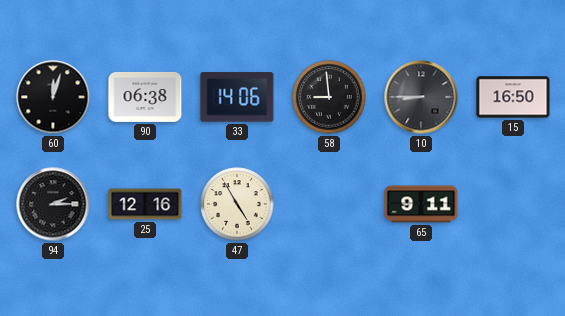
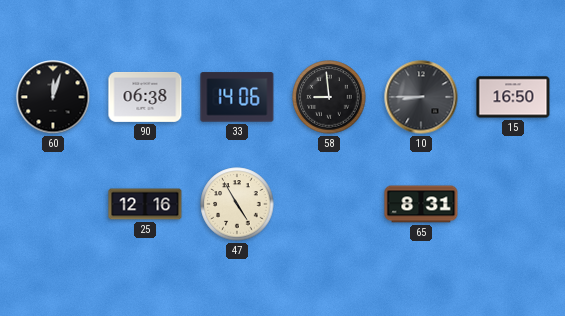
94: 2:15 -> none
65: 9:11 -> 8:31
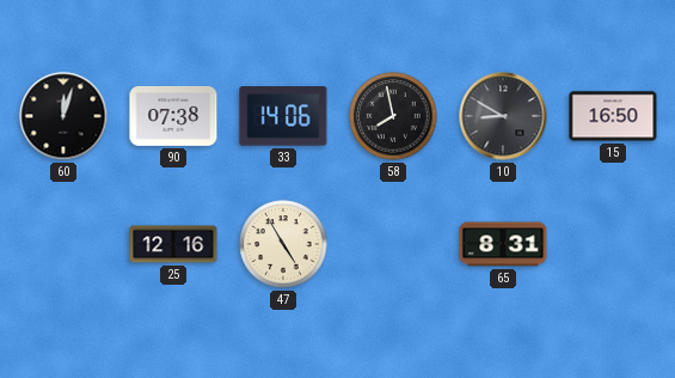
90: 06:38 -> 07:38
58: 8:59 -> 7:58
10: 8:45 -> 8:50
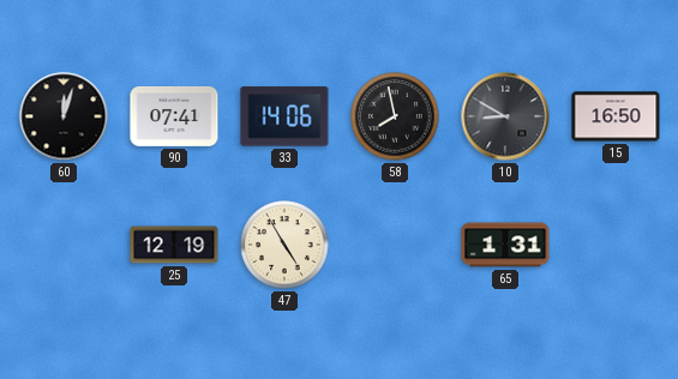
90: 07:38 -> 07:41
25: 12:16 -> 12:19
65: 8:31 -> 1:31
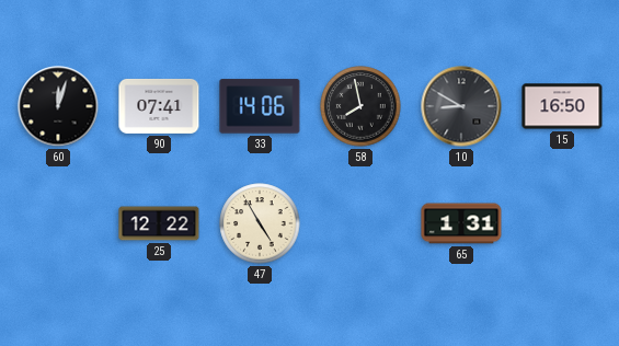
25: 12:19 -> 12:22
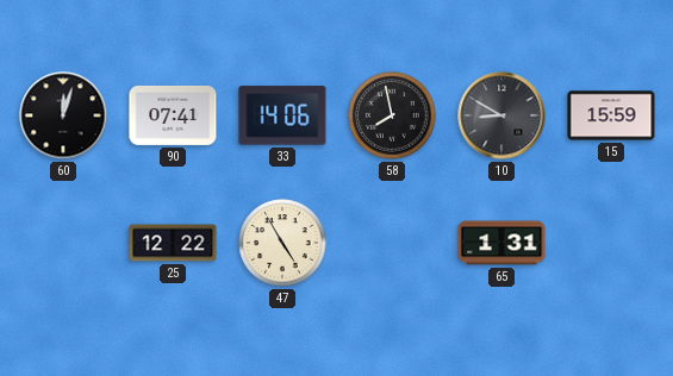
15: 16:50 -> 15:59
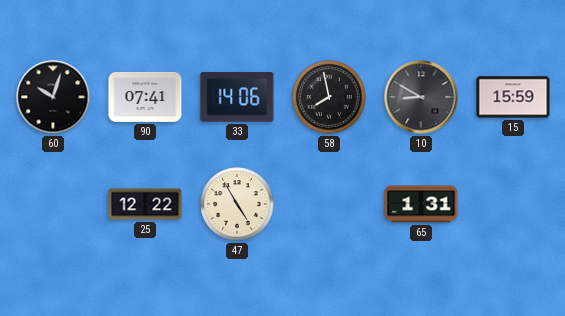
60: 12:03 -> 10:03
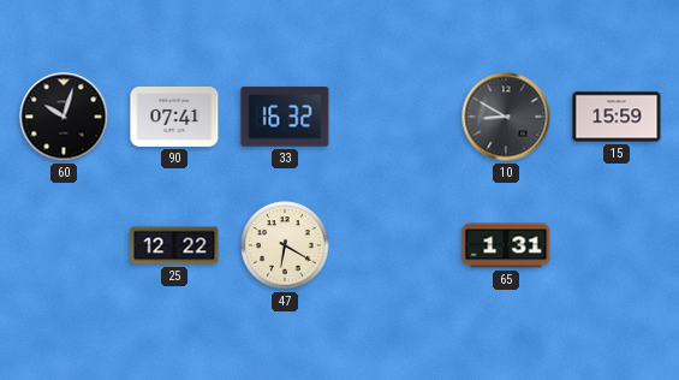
33: 14:06 -> 16:32
58: 7:58 -> none
47: 4:55 -> 6:20
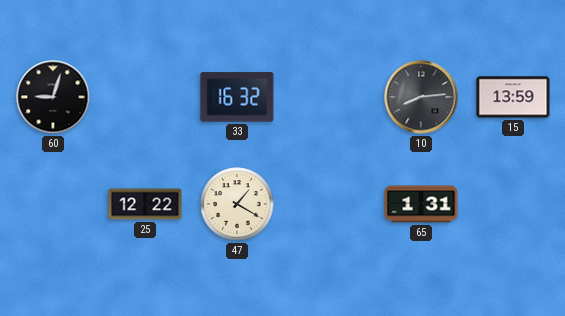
60: 10:03 -> 9:03
90: 07:41 -> none
10: 8:50 -> 8:14
15: 15:59 -> 13:59
47: 6:20 -> 1:20
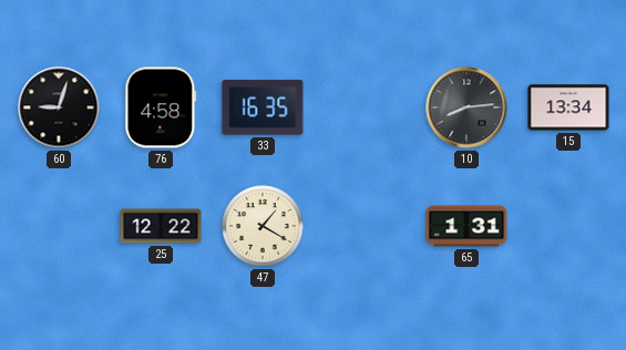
76: none -> 4:58
33: 16:32 -> 16:35
15: 13:59 -> 13:34
